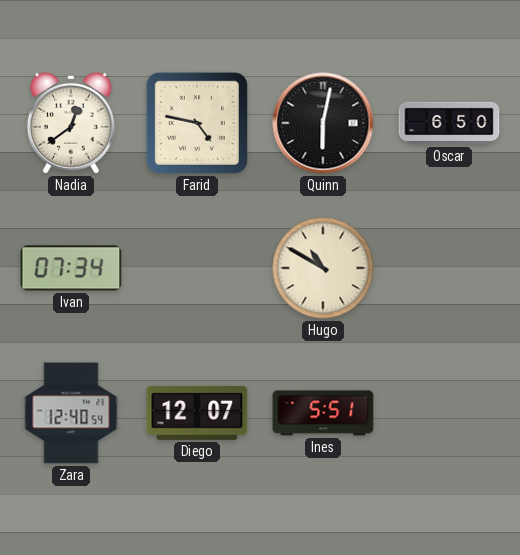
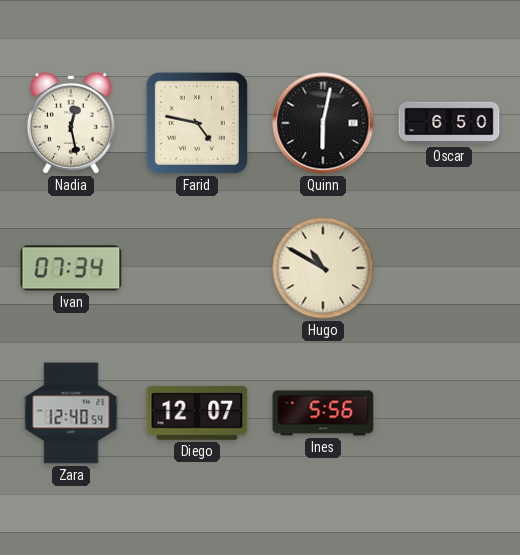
Nadia: 12:39 -> 12:28
Ines: 5:51 -> 5:56
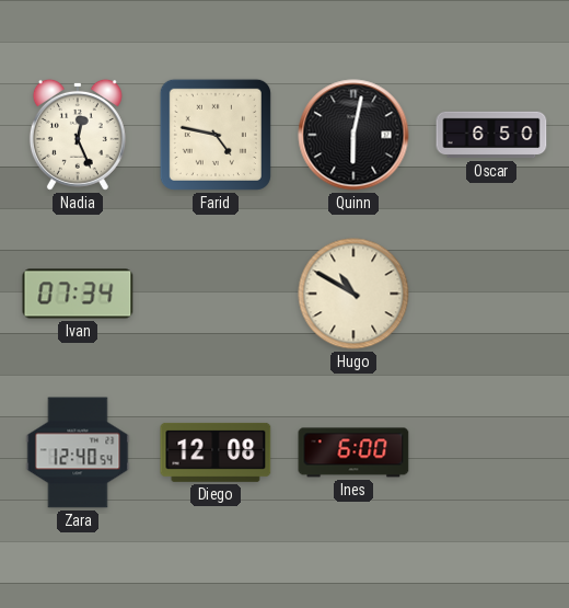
Nadia: 12:28 -> 12:26
Diego: 12:07 -> 12:08
Ines: 5:56 -> 6:00
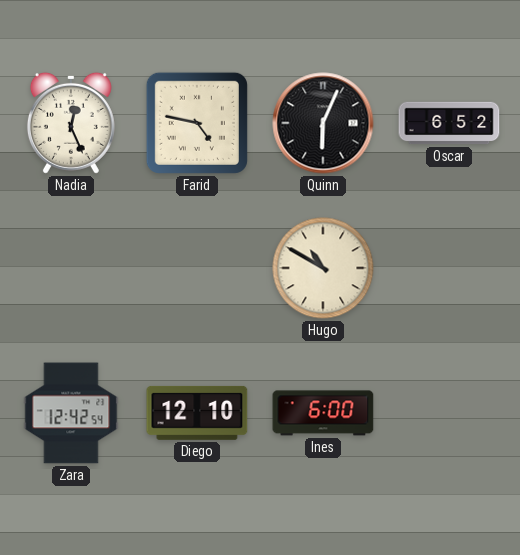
Quinn: 6:02 -> 6:04
Oscar: 6:50 -> 6:52
Ivan: 07:34 -> none
Zara: 12:40 -> 12:42
Diego: 12:08 -> 12:10
